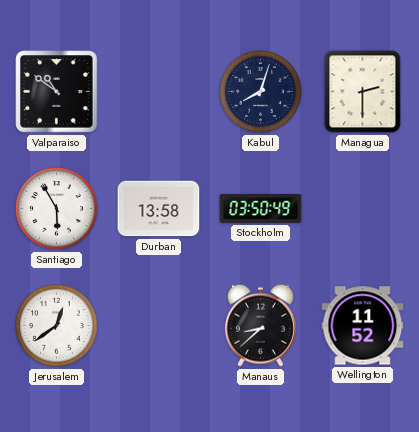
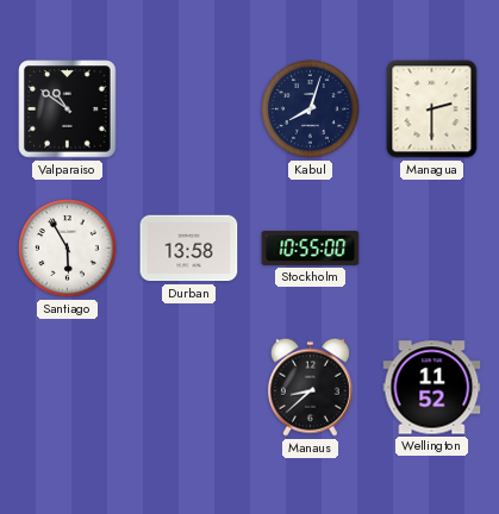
Stockholm: 03:50 -> 10:55
Jerusalem: 12:39 -> none
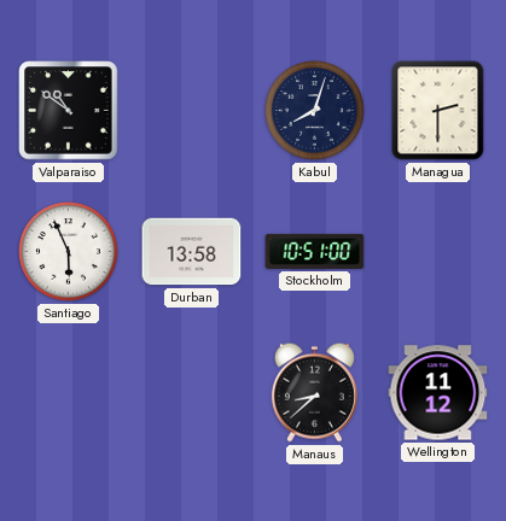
Santiago: 5:55 -> 5:56
Stockholm: 10:55 -> 10:51
Wellington: 11:52 -> 11:12
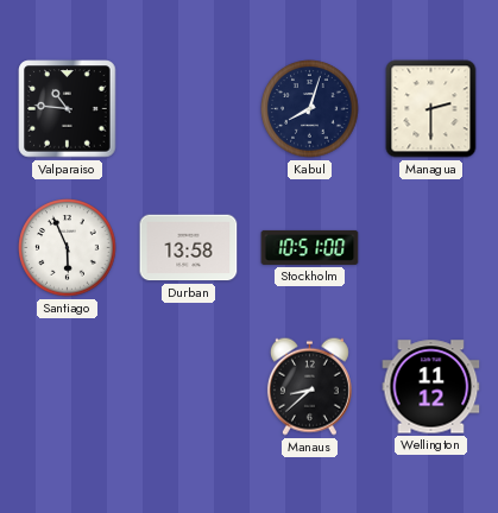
Valparaiso: 10:51 -> 10:46
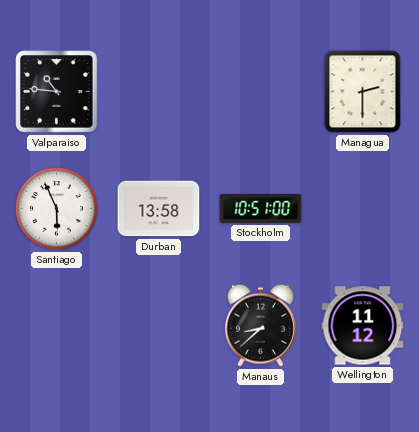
Kabul: 8:03 -> none
